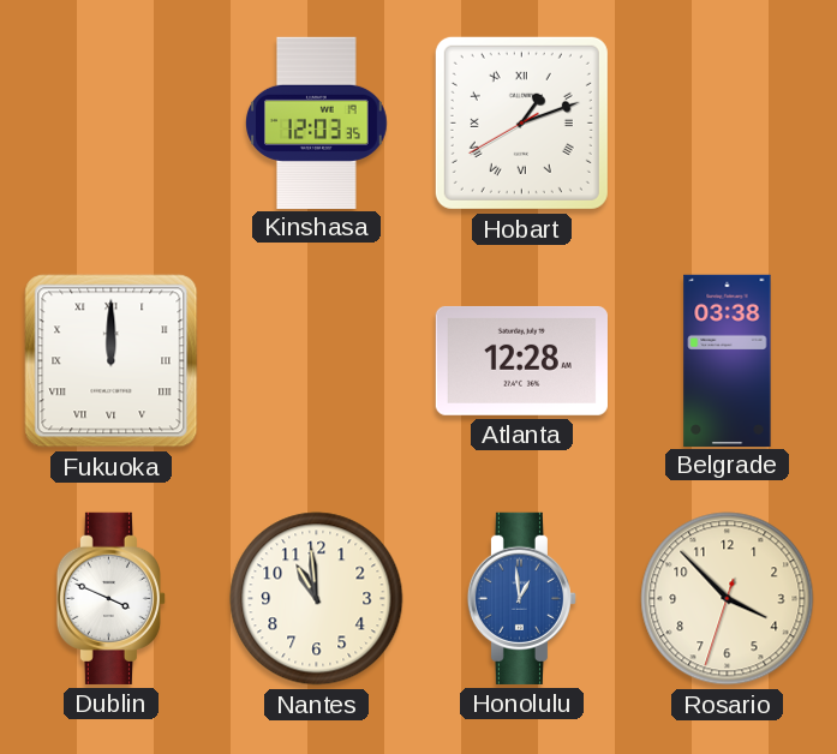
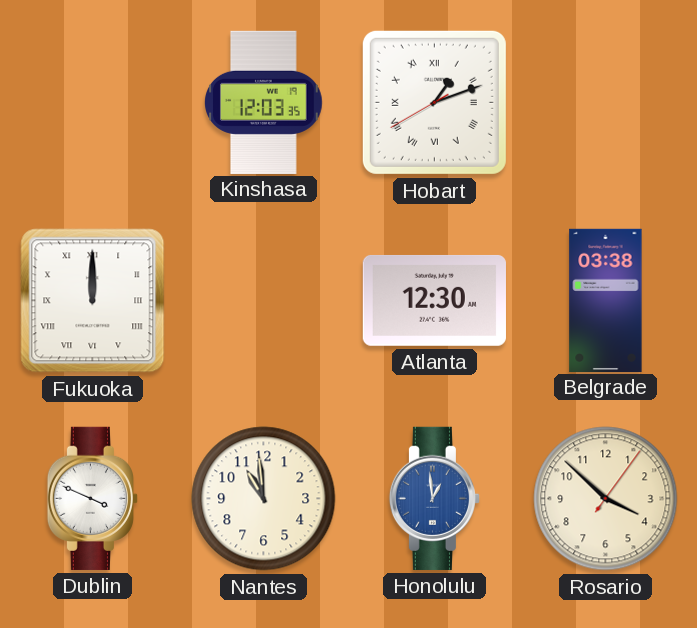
Atlanta: 12:28 -> 12:30
Rosario: 3:52:33 -> 3:52:06
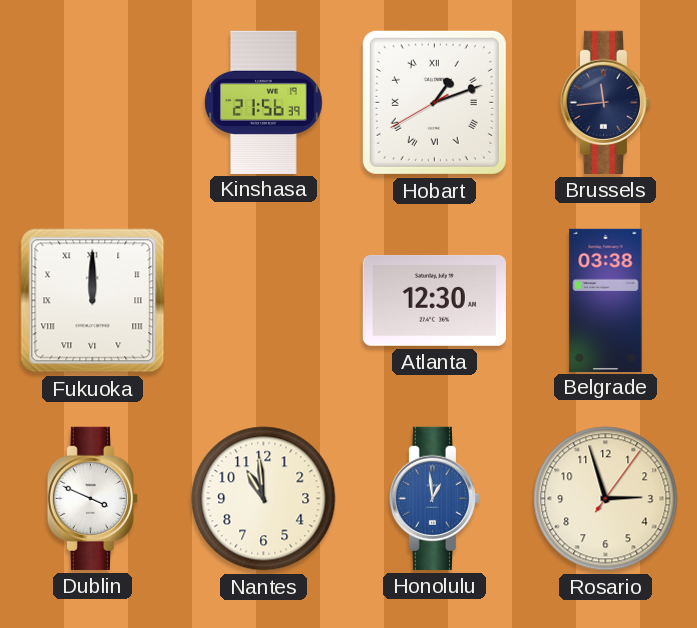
Kinshasa: 12:03 -> 21:56
Brussels: none -> 11:44
Rosario: 3:52 -> 2:57
